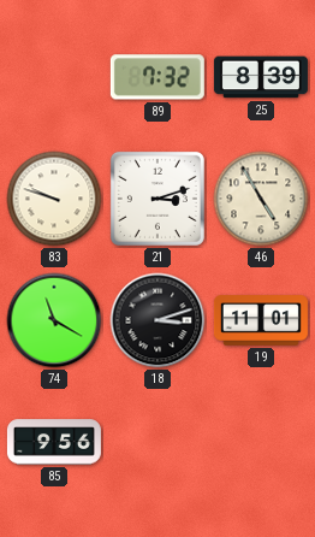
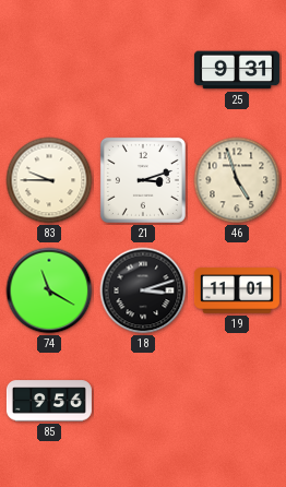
89: 7:32 -> none
25: 8:39 -> 9:31
83: 9:48 -> 9:45
46: 4:55 -> 4:57
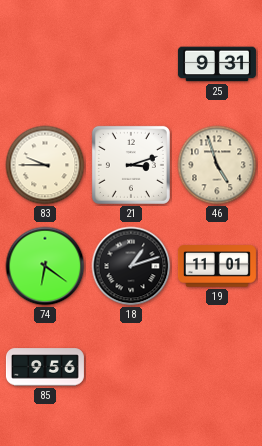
74: 11:20 -> 6:21
18: 3:12 -> 1:12
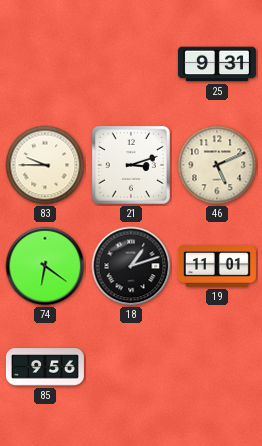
46: 4:57 -> 5:11
